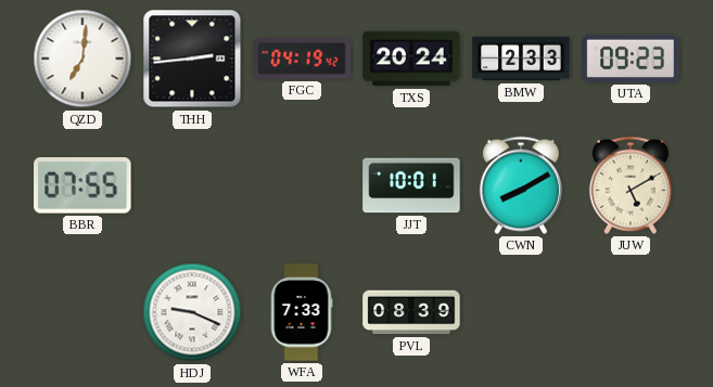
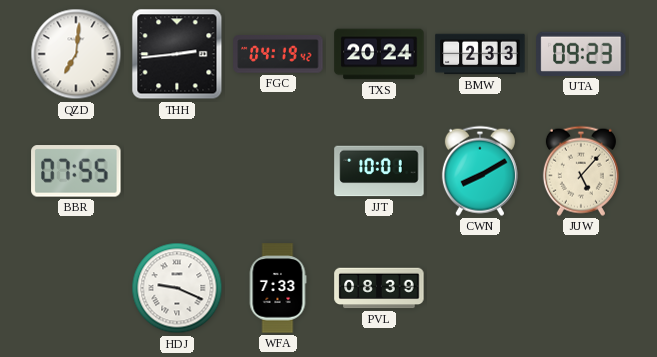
JUW: 5:10 -> 5:07
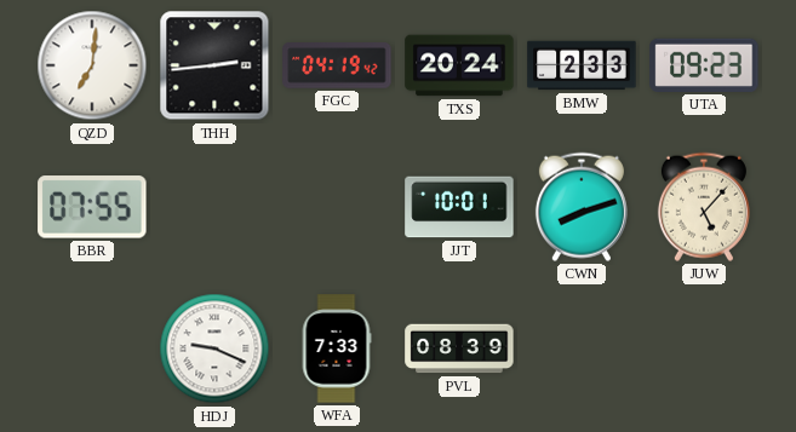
CWN: 8:10 -> 8:12
